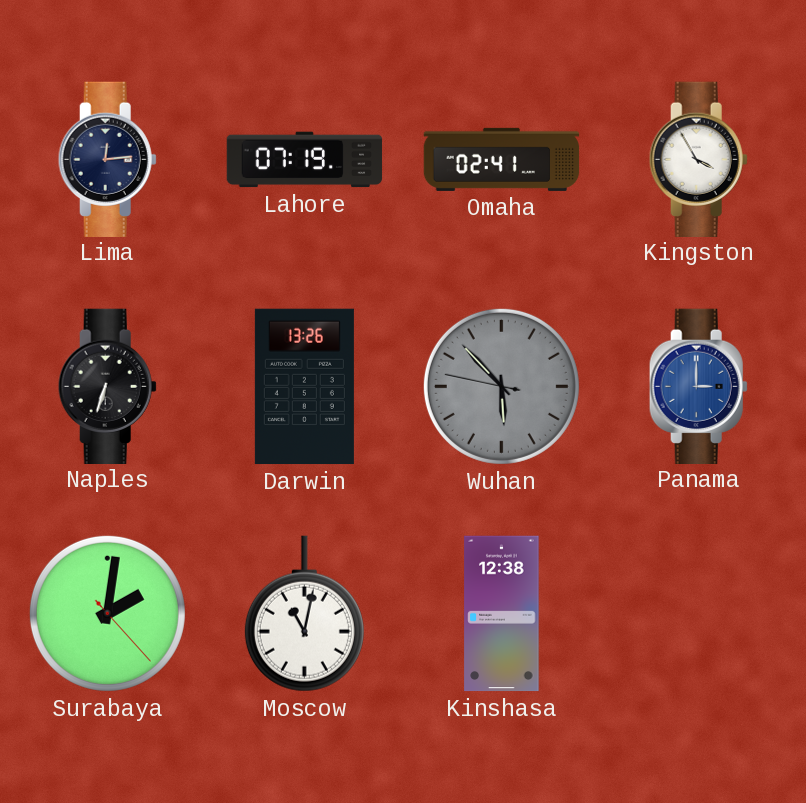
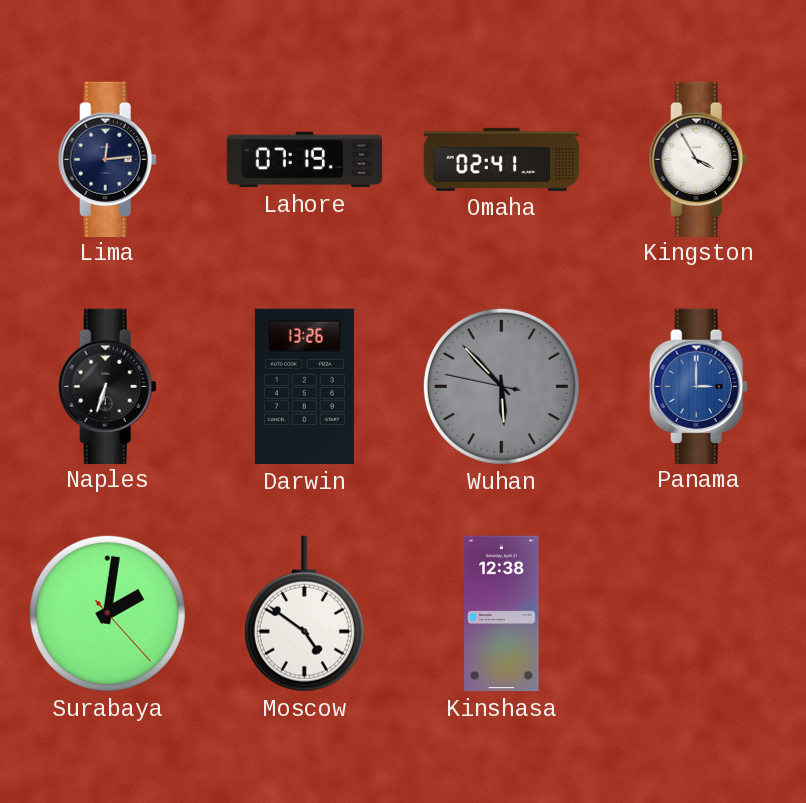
Moscow: 11:02 -> 4:51
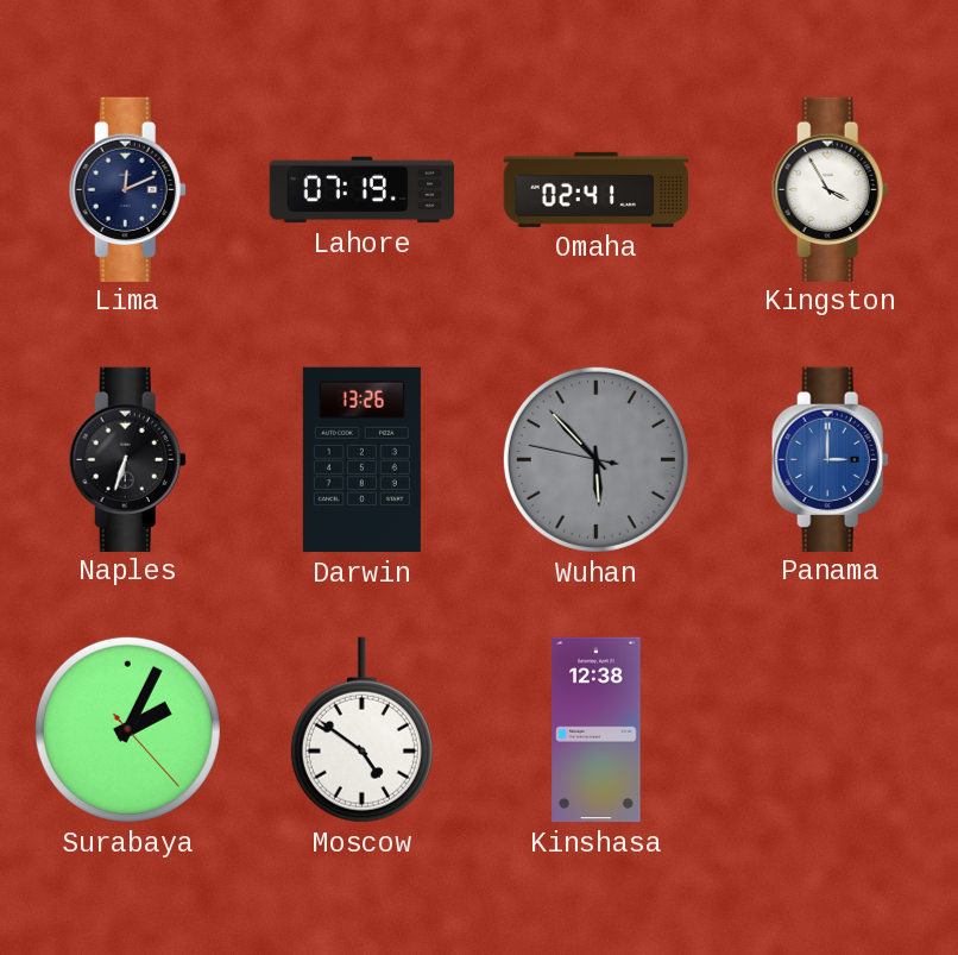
Lima: 12:14 -> 12:11
Surabaya: 2:01 -> 2:04
